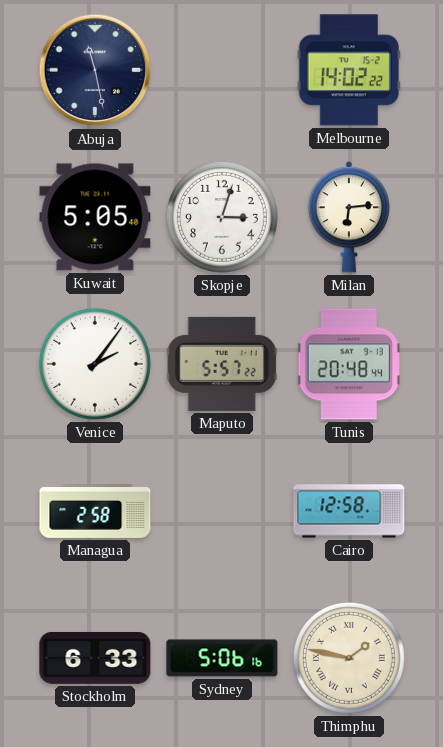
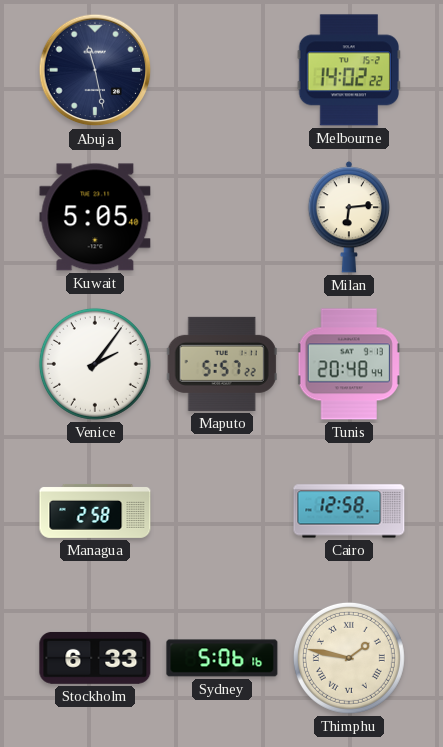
Skopje: 3:03 -> none
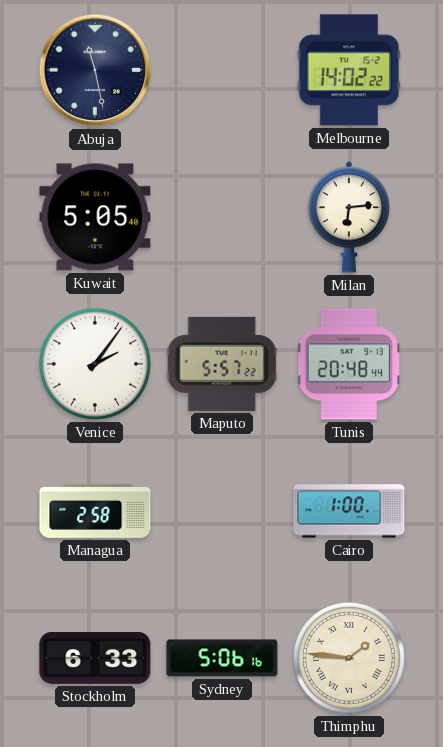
Cairo: 12:58 -> 1:00
Thimphu: 1:47 -> 1:46
